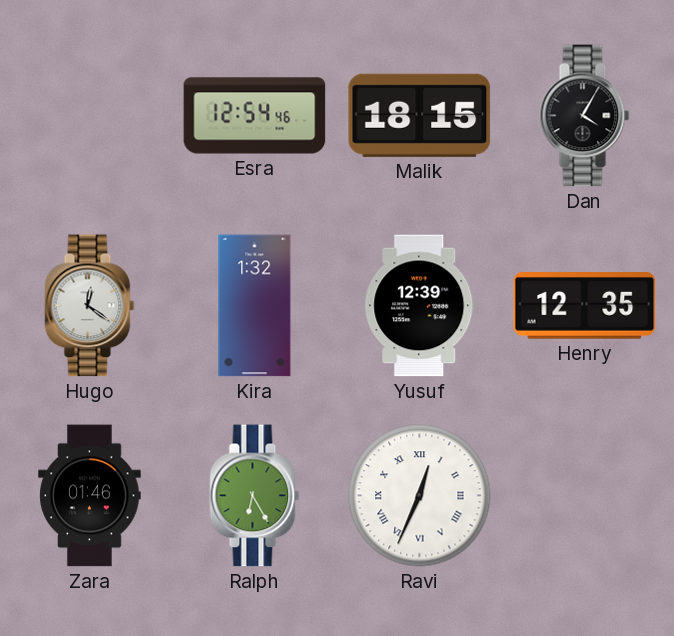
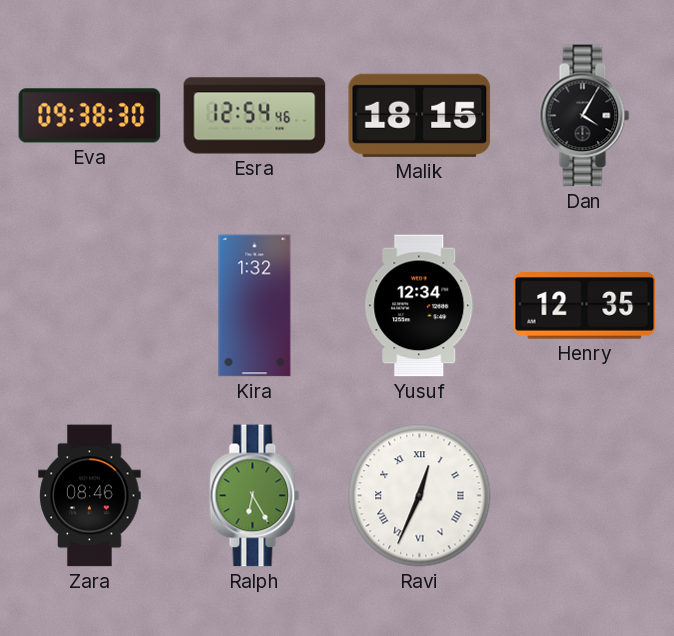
Eva: none -> 09:38
Hugo: 12:21 -> none
Yusuf: 12:39 -> 12:34
Zara: 01:46 -> 08:46
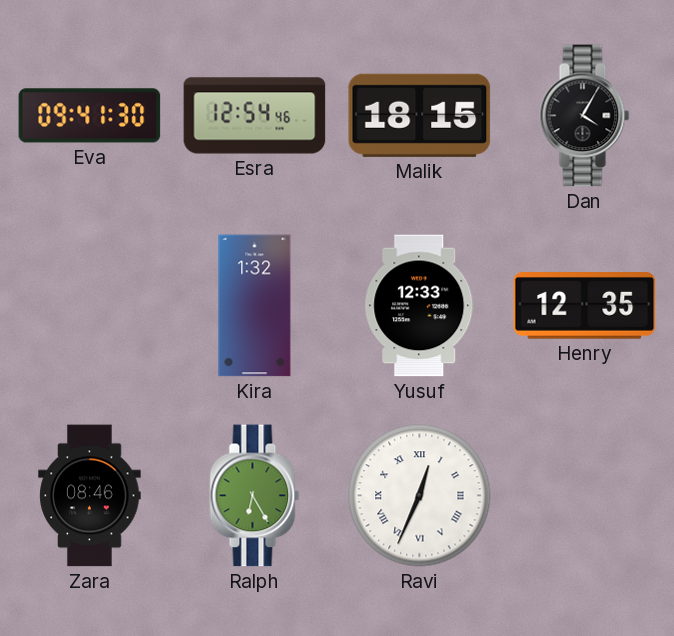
Eva: 09:38 -> 09:41
Yusuf: 12:34 -> 12:33
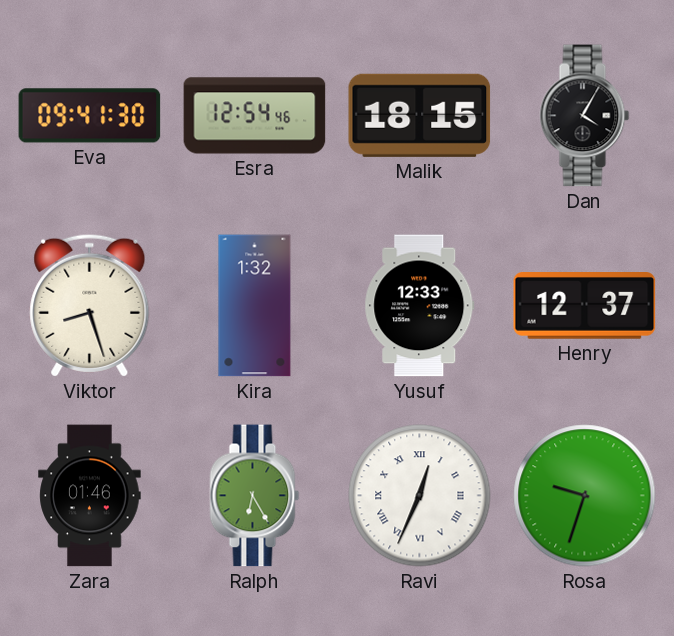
Viktor: none -> 8:27
Henry: 12:35 -> 12:37
Zara: 08:46 -> 01:46
Rosa: none -> 9:33
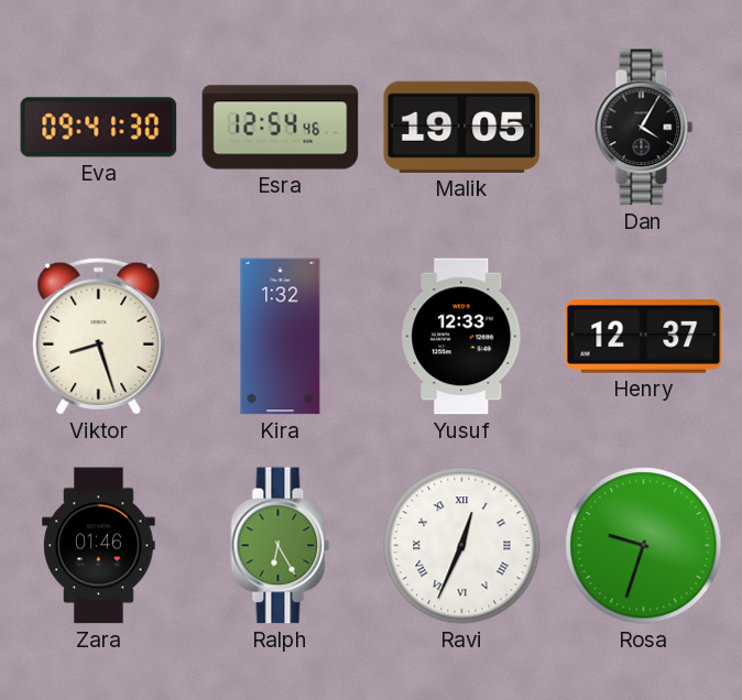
Malik: 18:15 -> 19:05
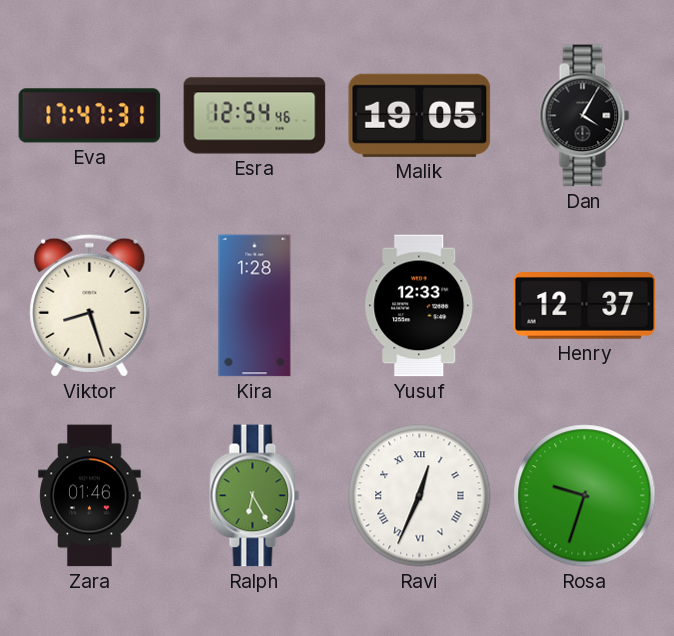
Eva: 09:41 -> 17:47
Kira: 1:32 -> 1:28
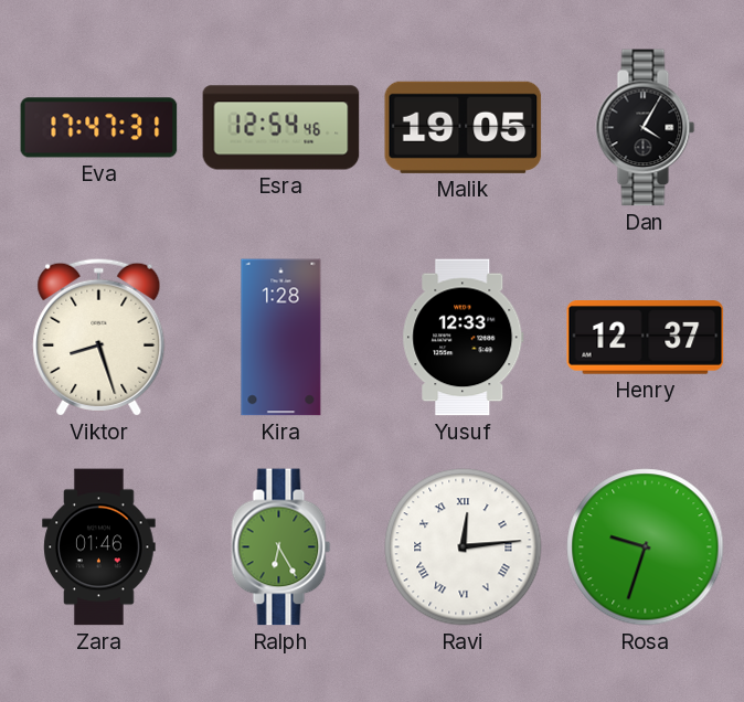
Ravi: 12:34 -> 12:14
